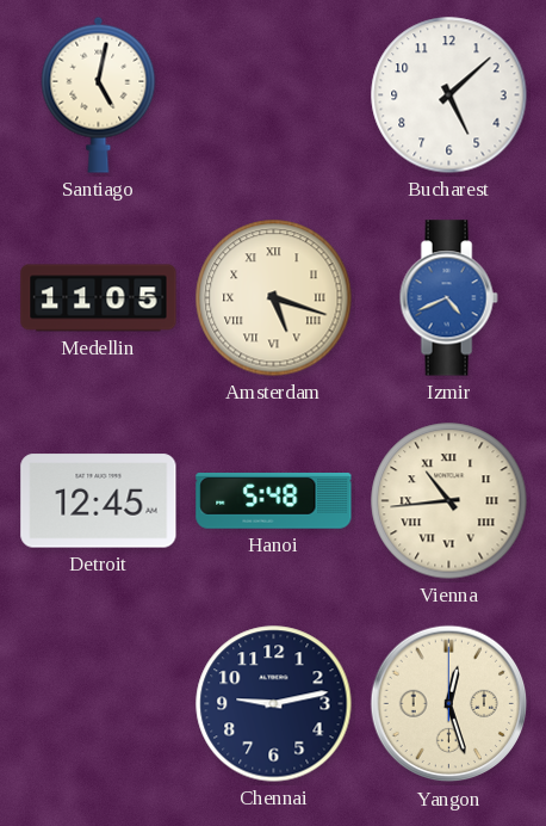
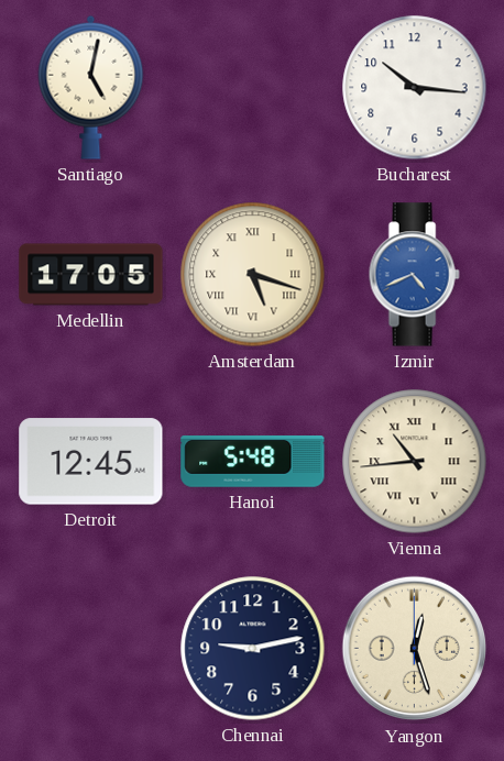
Bucharest: 5:08 -> 10:16
Medellin: 11:05 -> 17:05
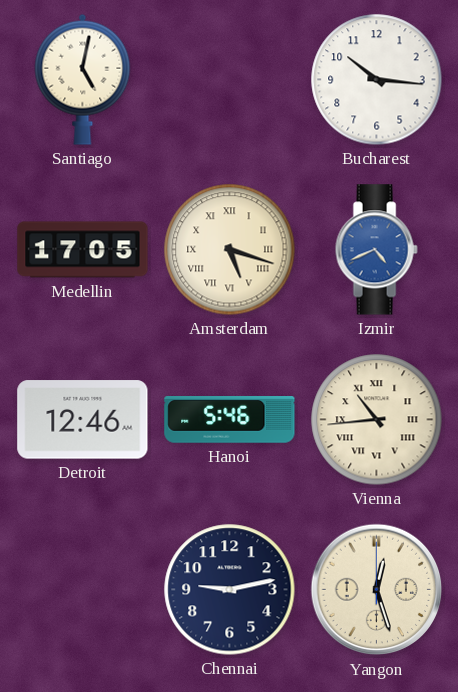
Detroit: 12:45 -> 12:46
Hanoi: 5:48 -> 5:46
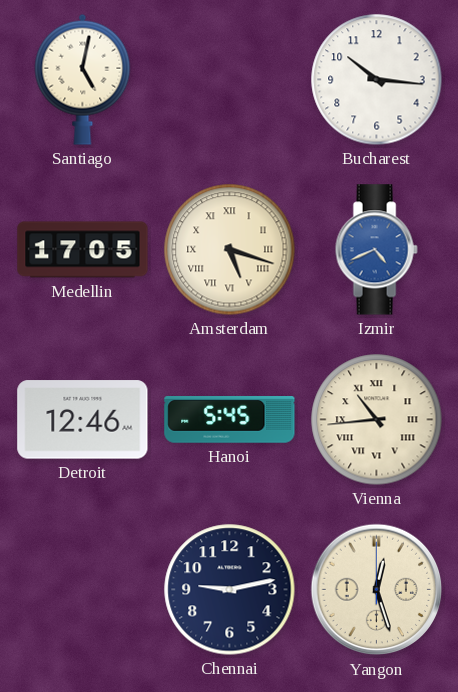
Hanoi: 5:46 -> 5:45
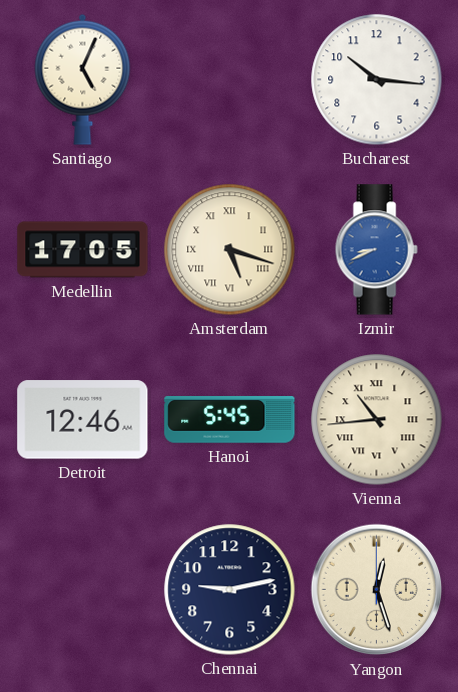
Santiago: 5:02 -> 5:04
Izmir: 4:41 -> 8:41
